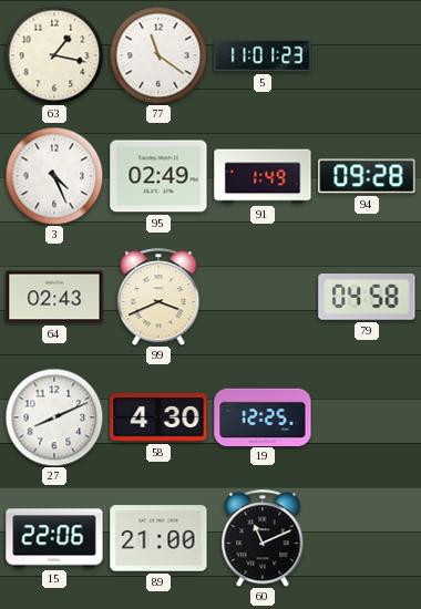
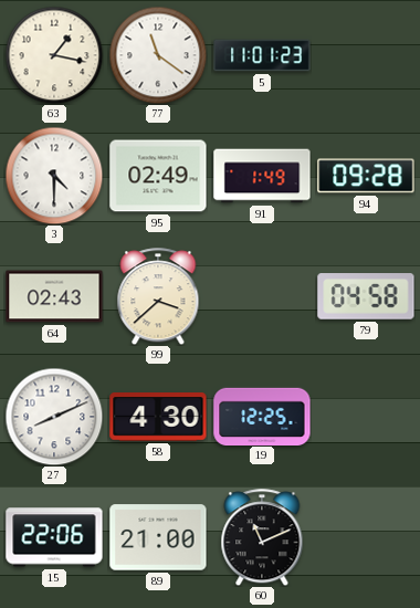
3: 4:26 -> 4:30
99: 3:41 -> 3:38
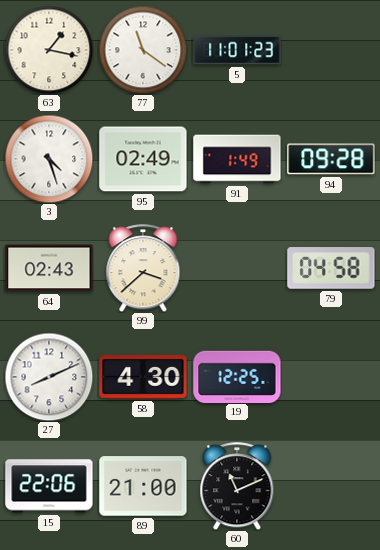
3: 4:30 -> 4:27
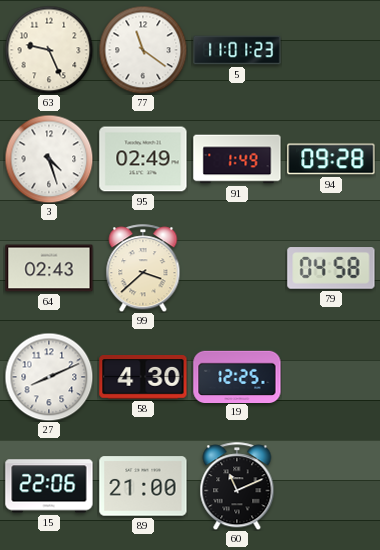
63: 1:17 -> 9:26
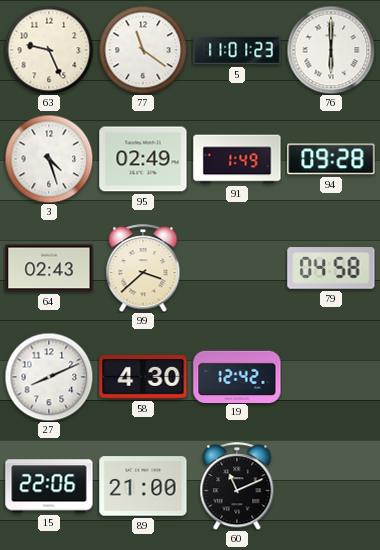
76: none -> 6:00
19: 12:25 -> 12:42
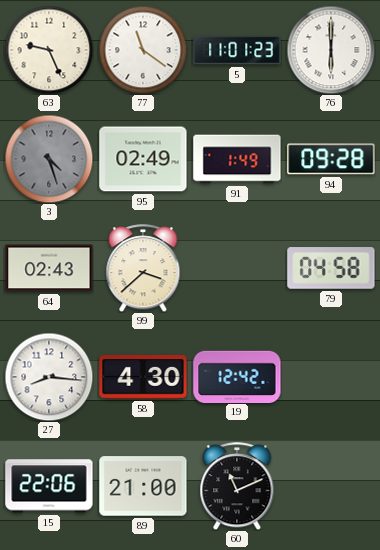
3 dial: white -> grey
27: 8:11 -> 8:16
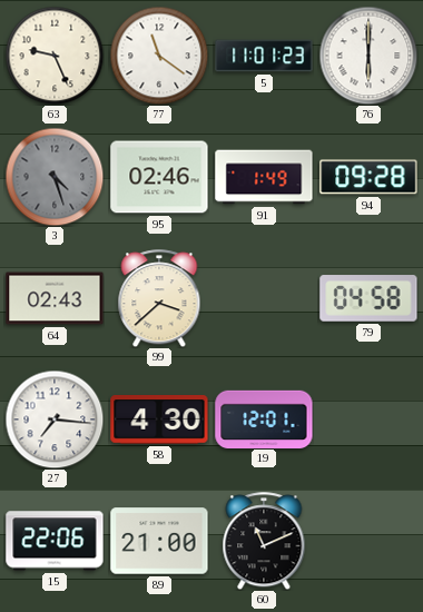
95: 02:49 -> 02:46
27: 8:16 -> 7:16
19: 12:42 -> 12:01
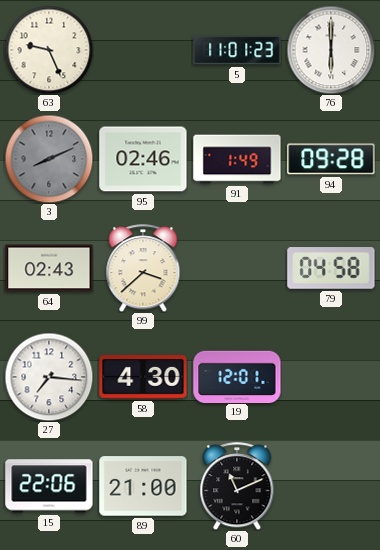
77: 11:21 -> none
3: 4:27 -> 8:11
